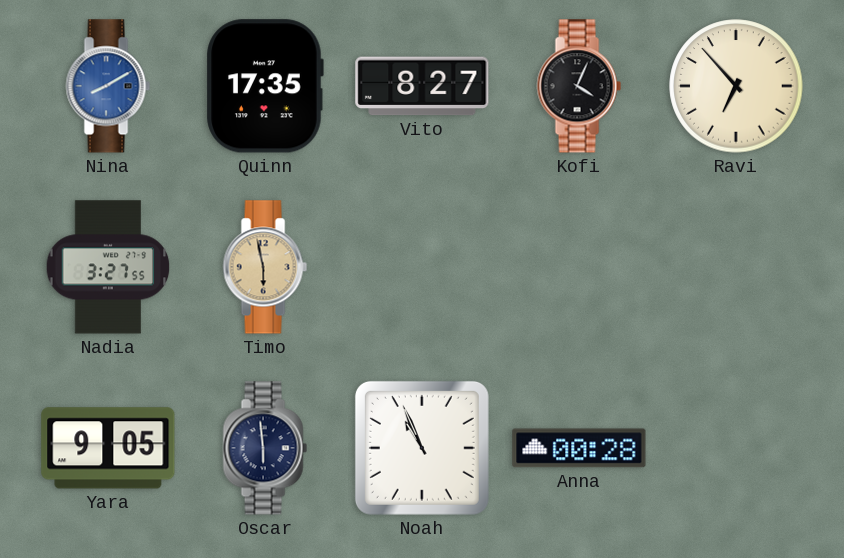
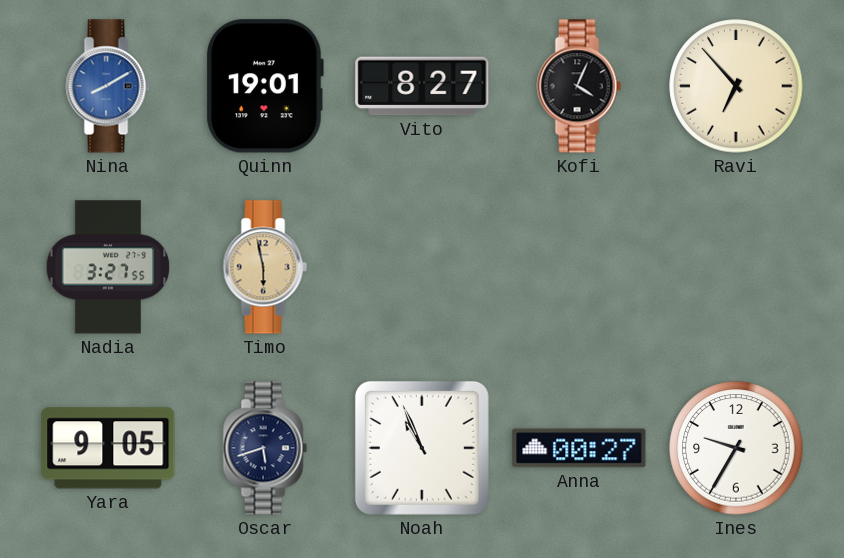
Quinn: 17:35 -> 19:01
Oscar: 5:59 -> 5:42
Anna: 00:28 -> 00:27
Ines: none -> 9:35
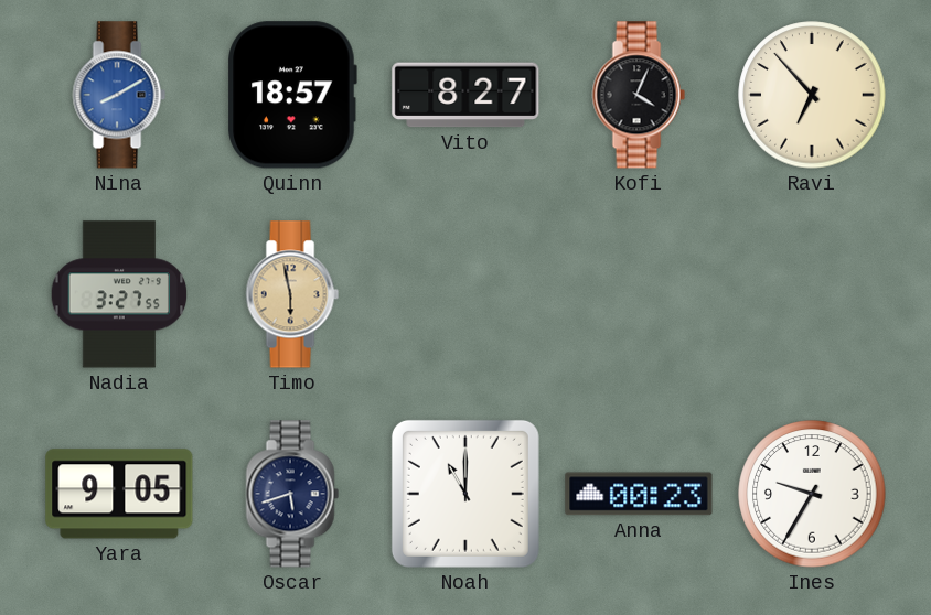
Quinn: 19:01 -> 18:57
Noah: 10:56 -> 11:00
Anna: 00:27 -> 00:23
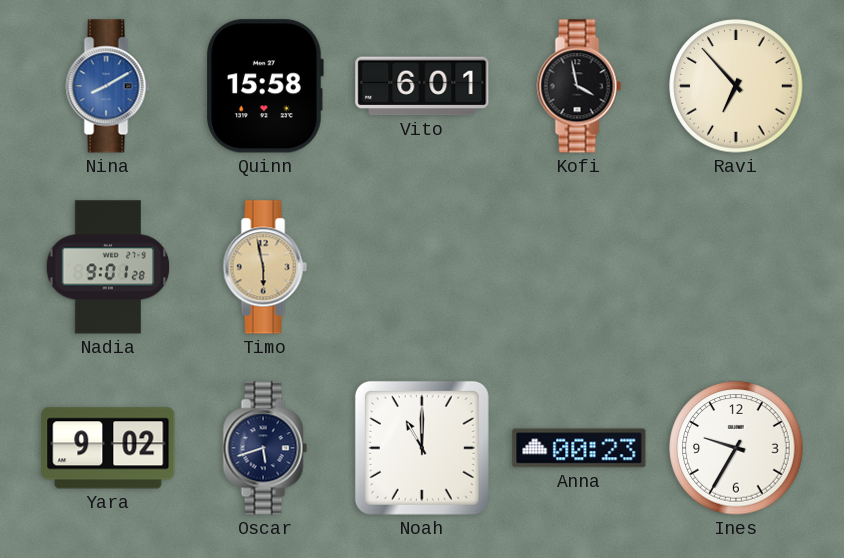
Quinn: 18:57 -> 15:58
Vito: 8:27 -> 6:01
Kofi: 4:04 -> 3:58
Nadia: 3:27 -> 9:01
Yara: 9:05 -> 9:02
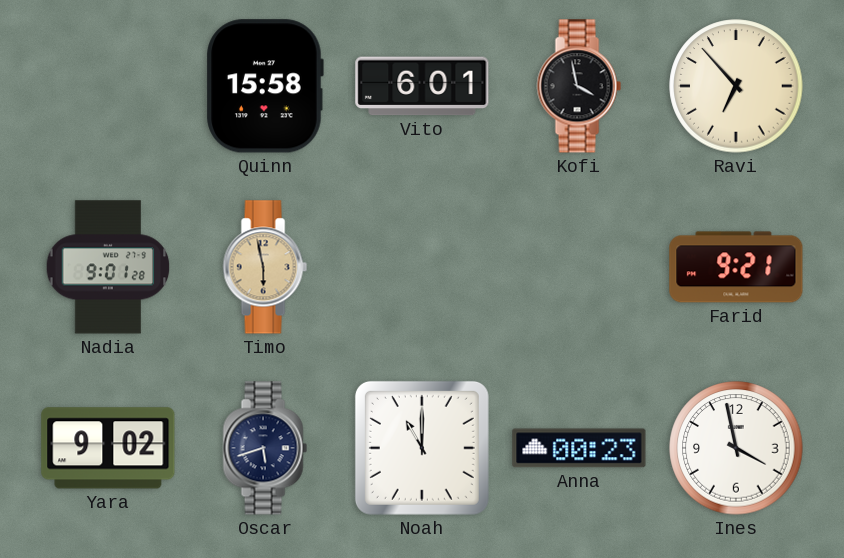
Nina: 8:10 -> none
Farid: none -> 9:21
Ines: 9:35 -> 3:58
